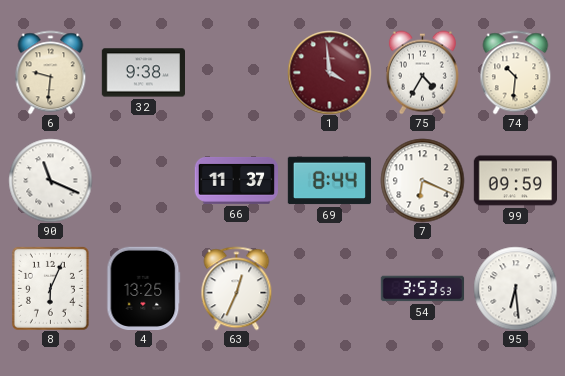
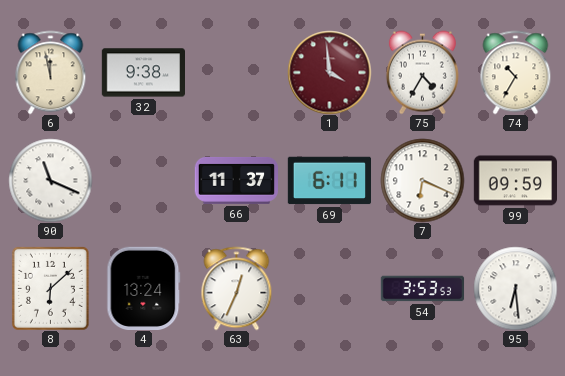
6: 9:31 -> 11:58
74: 10:31 -> 10:35
69: 8:44 -> 6:11
8: 6:04 -> 6:08
4: 13:25 -> 13:24
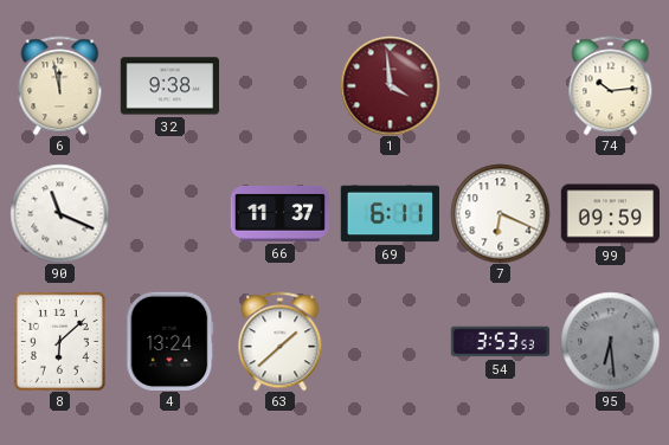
75: 4:35 -> none
74: 10:35 -> 10:14
63: 12:34 -> 1:38
95 dial: white -> grey
